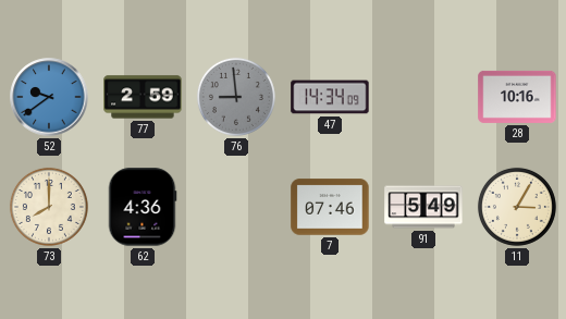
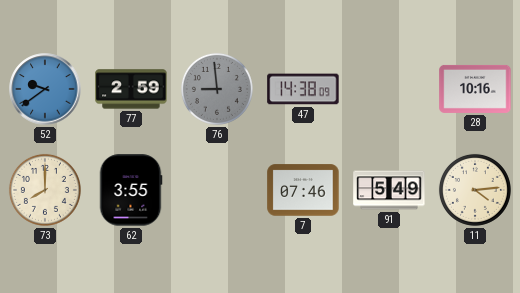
47: 14:34 -> 14:38
62: 4:36 -> 3:55
11: 3:05 -> 4:14
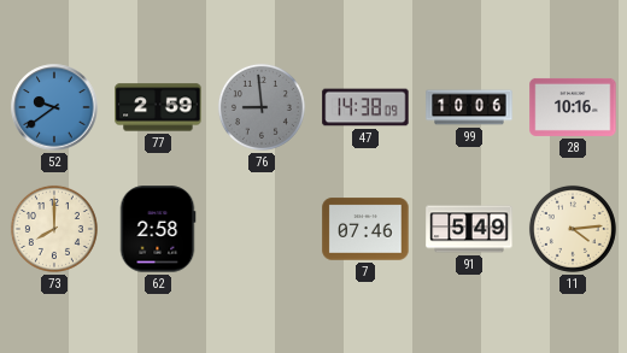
99: none -> 10:06
62: 3:55 -> 2:58
